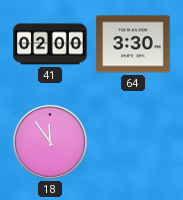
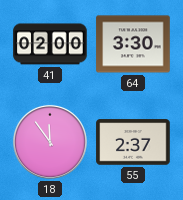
55: none -> 2:37
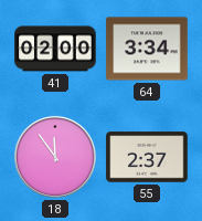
64: 3:30 -> 3:34
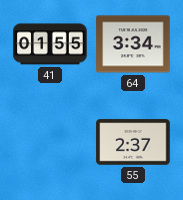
41: 02:00 -> 01:55
18: 11:54 -> none
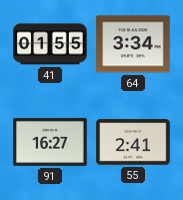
91: none -> 16:27
55: 2:37 -> 2:41
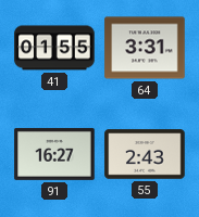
64: 3:34 -> 3:31
55: 2:41 -> 2:43
